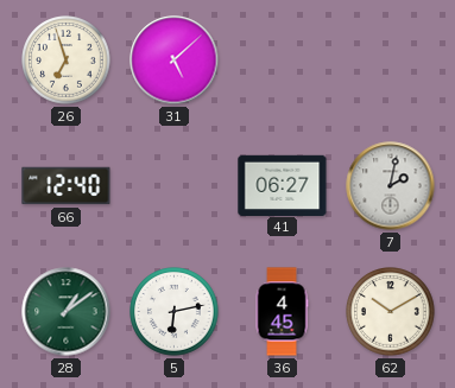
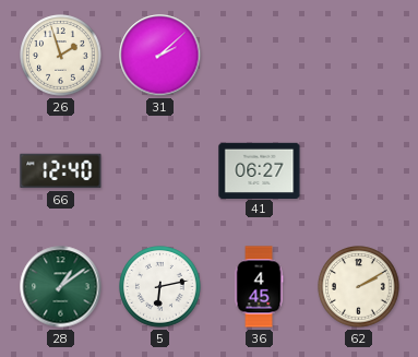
26: 6:57 -> 1:57
31: 5:08 -> 2:08
7: 2:02 -> none
62: 10:10 -> 2:10
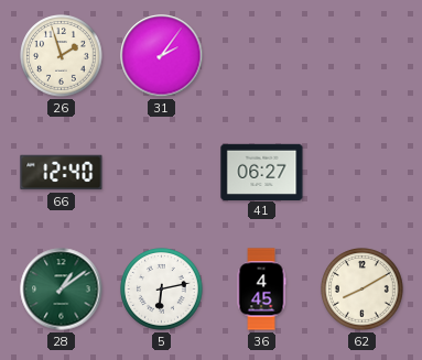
31: 2:08 -> 2:06
62: 2:10 -> 8:10
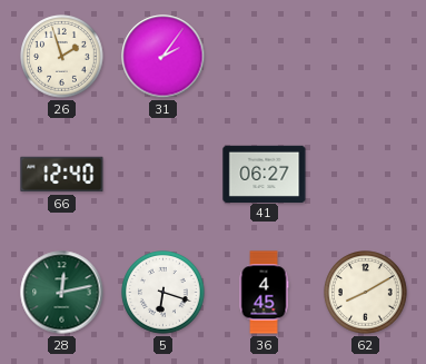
28: 1:09 -> 12:13
5: 6:13 -> 6:18
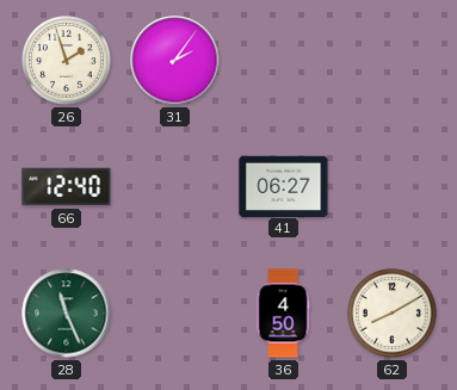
28: 12:13 -> 11:26
5: 6:18 -> none
36: 4:45 -> 4:50
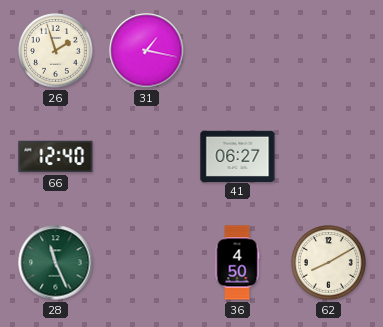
31: 2:06 -> 1:17
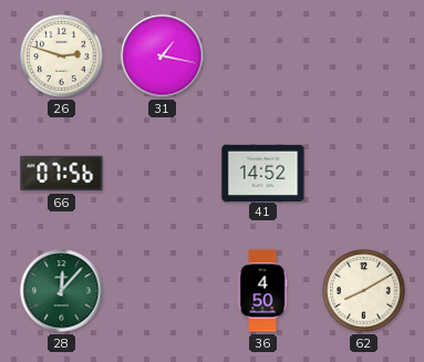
26: 1:57 -> 2:48
66: 12:40 -> 07:56
41: 06:27 -> 14:52
28: 11:26 -> 12:07
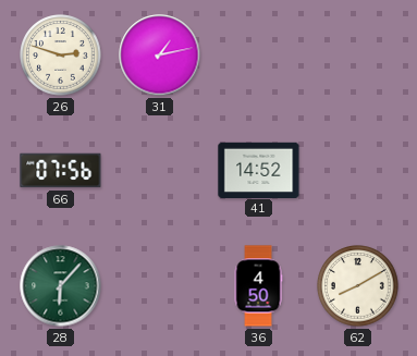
31: 1:17 -> 1:13
28: 12:07 -> 6:07
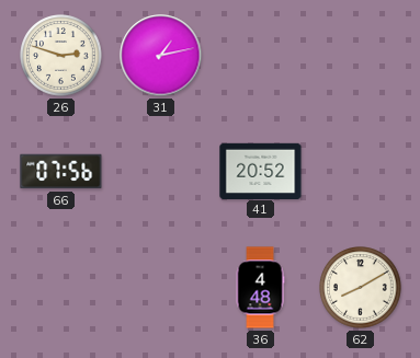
41: 14:52 -> 20:52
28: 6:07 -> none
36: 4:50 -> 4:48
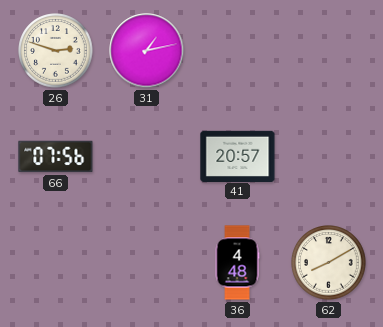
41: 20:52 -> 20:57
